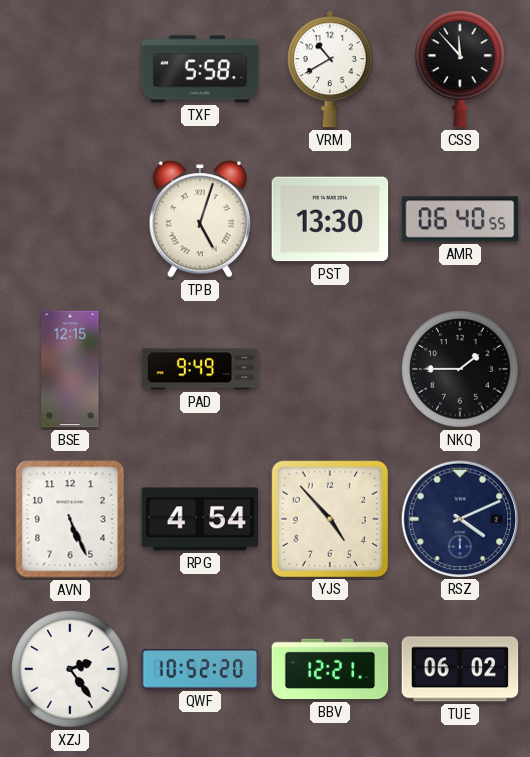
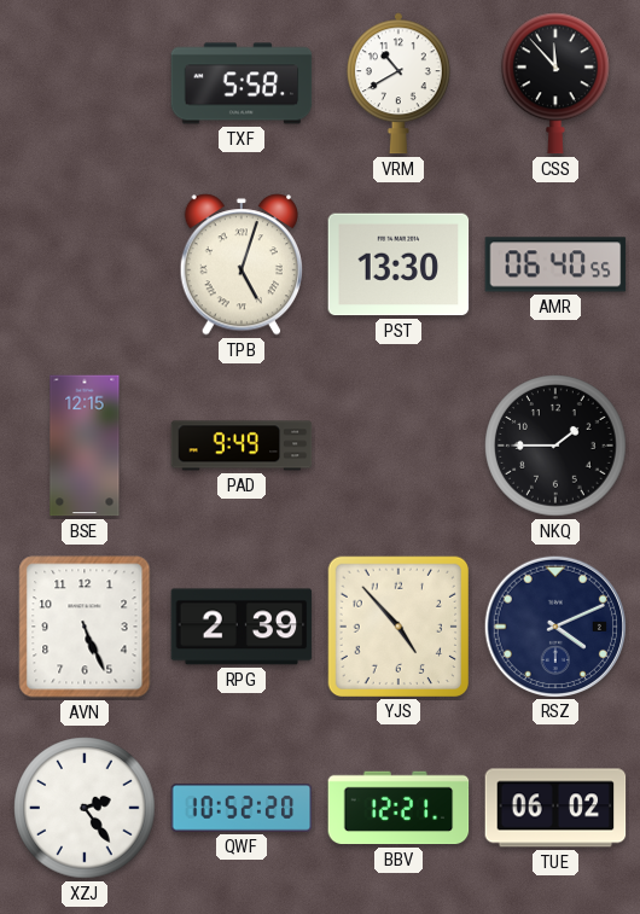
RPG: 4:54 -> 2:39
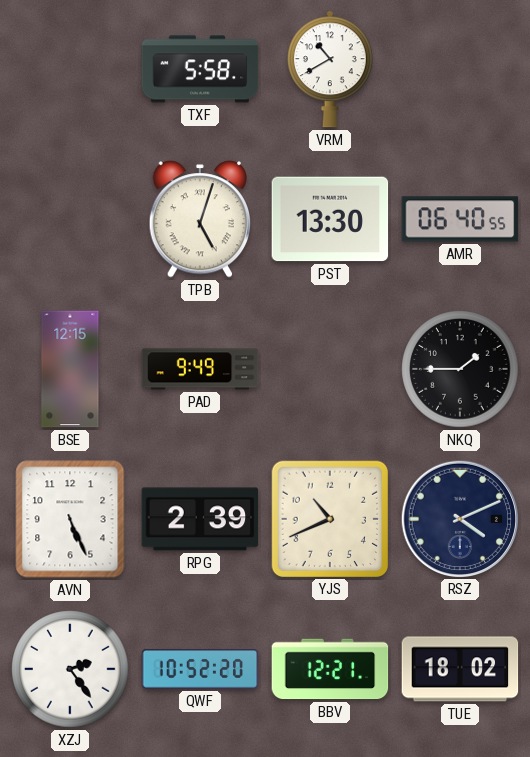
CSS: 11:53 -> none
YJS: 4:53 -> 10:41
TUE: 06:02 -> 18:02
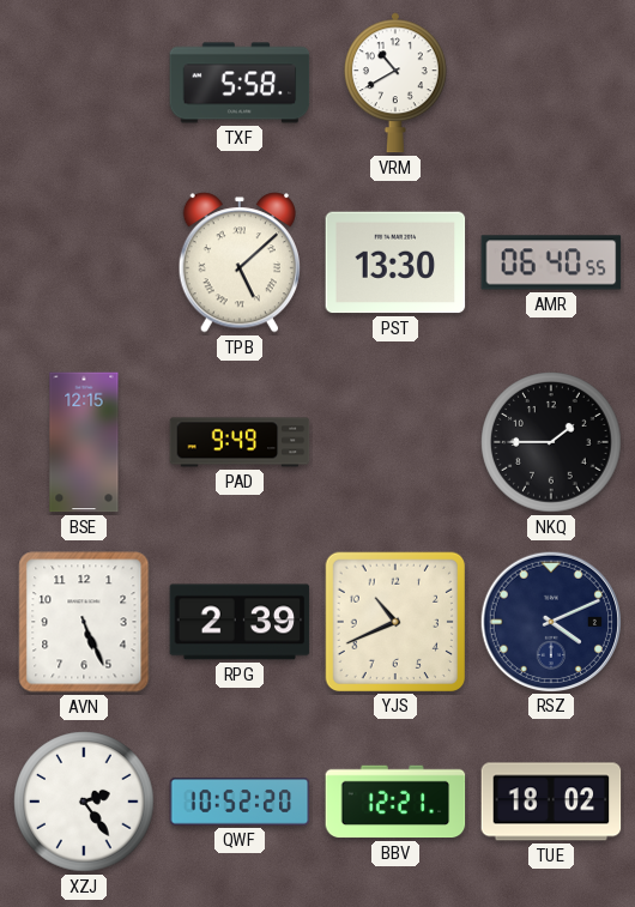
TPB: 5:03 -> 5:08
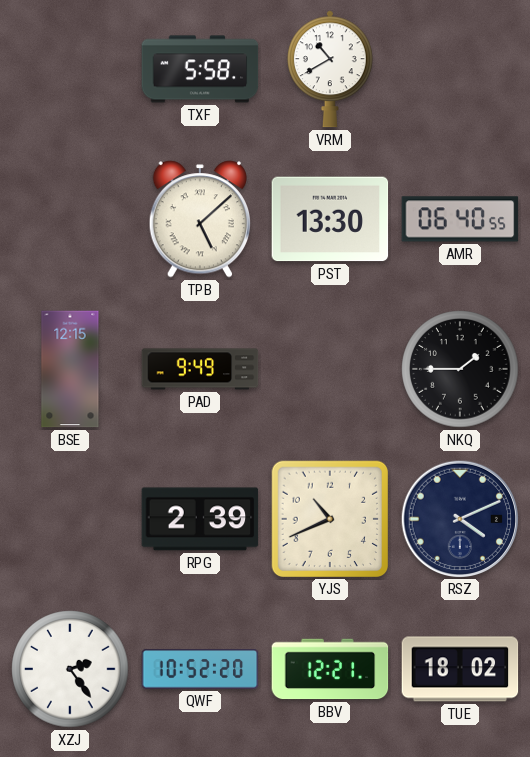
AVN: 5:26 -> none
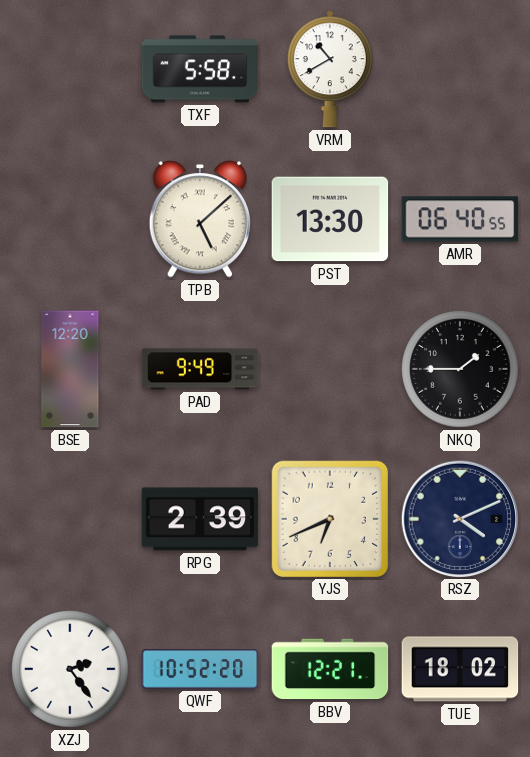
BSE: 12:15 -> 12:20
YJS: 10:41 -> 6:41
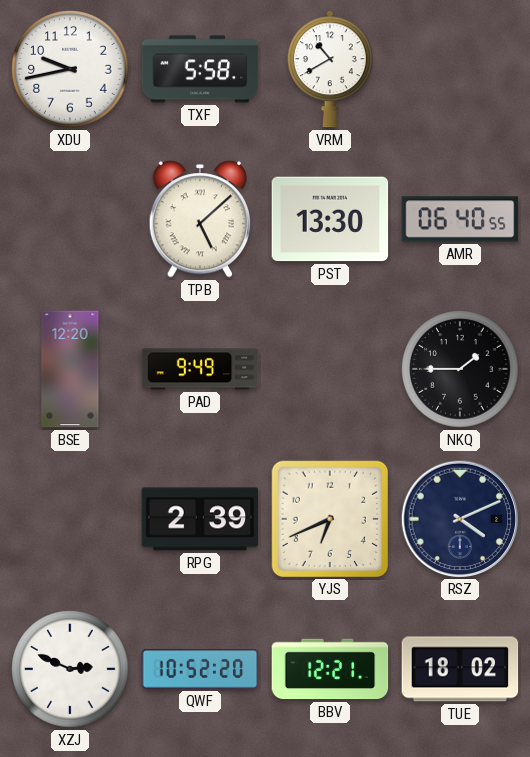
XDU: none -> 9:43
XZJ: 2:24 -> 2:49
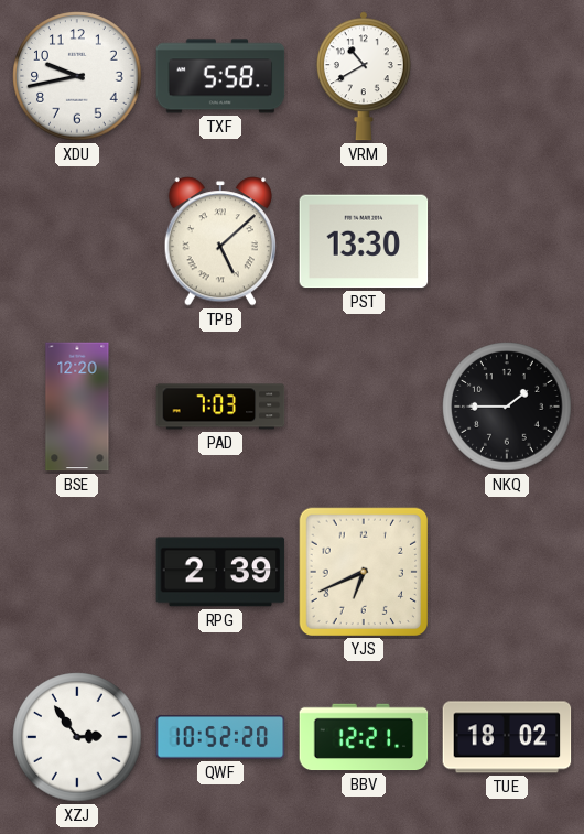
AMR: 06:40 -> none
PAD: 9:49 -> 7:03
RSZ: 4:11 -> none
XZJ: 2:49 -> 2:54
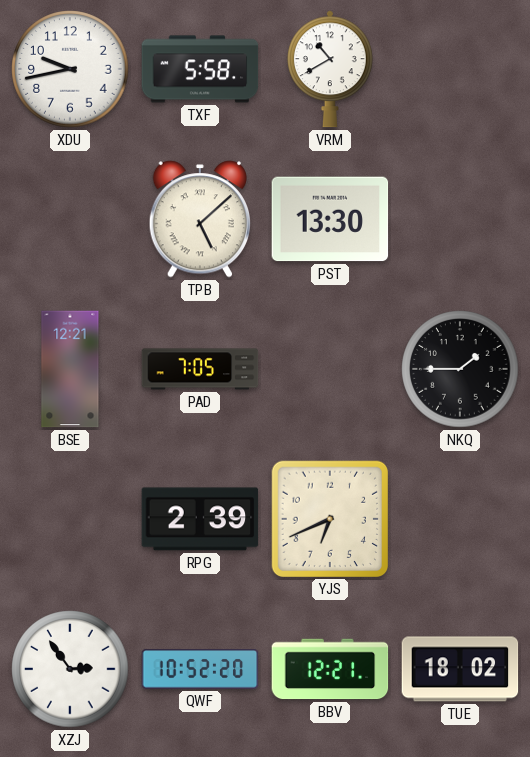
BSE: 12:20 -> 12:21
PAD: 7:03 -> 7:05
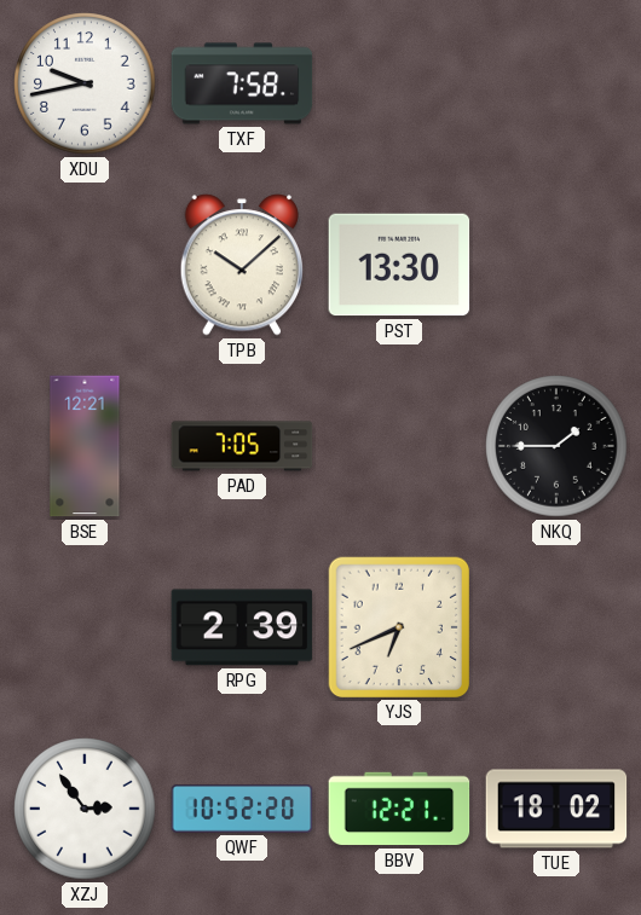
TXF: 5:58 -> 7:58
VRM: 10:40 -> none
TPB: 5:08 -> 10:08
